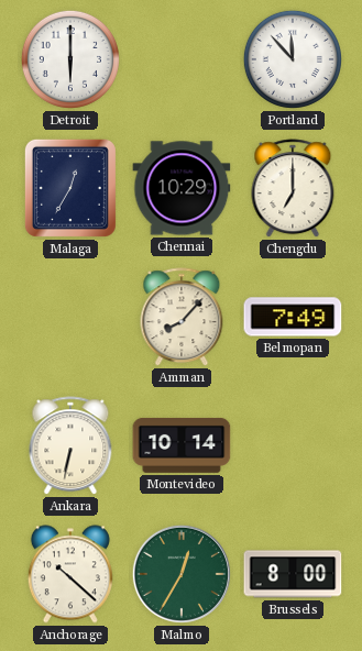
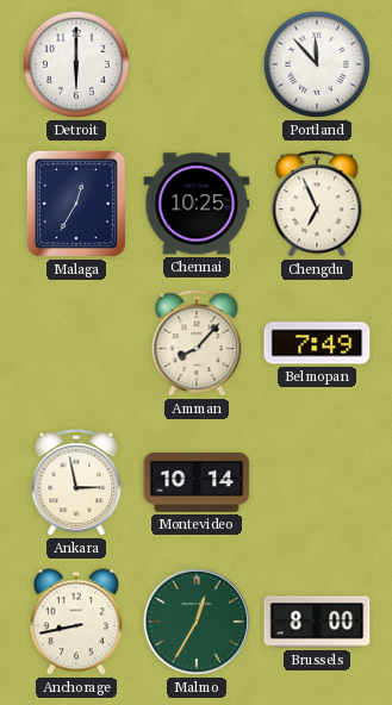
Chennai: 10:29 -> 10:25
Chengdu: 7:00 -> 6:56
Ankara: 6:32 -> 2:58
Anchorage: 10:22 -> 8:43
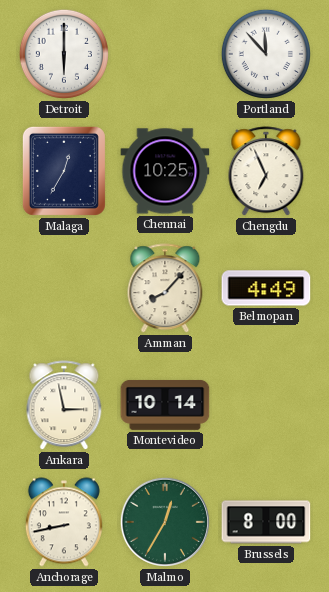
Belmopan: 7:49 -> 4:49
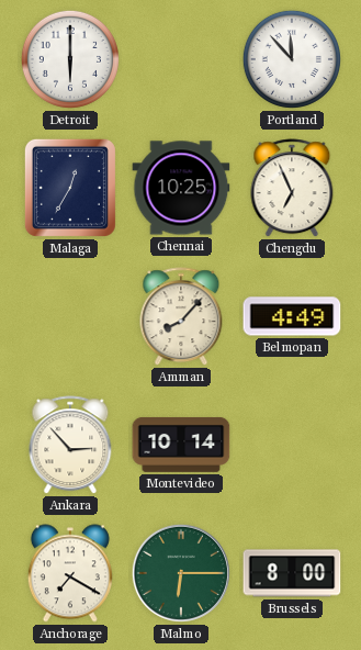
Ankara: 2:58 -> 2:53
Anchorage: 8:43 -> 7:20
Malmo: 12:35 -> 6:15
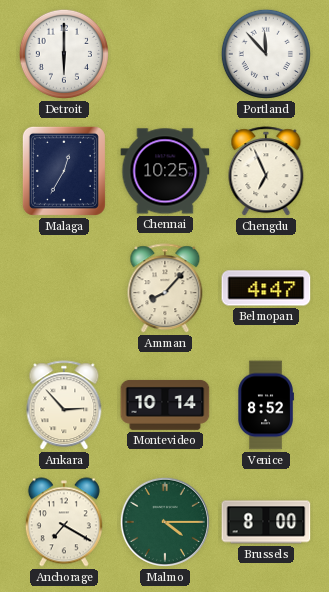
Belmopan: 4:49 -> 4:47
Venice: none -> 8:52
Malmo: 6:15 -> 4:15
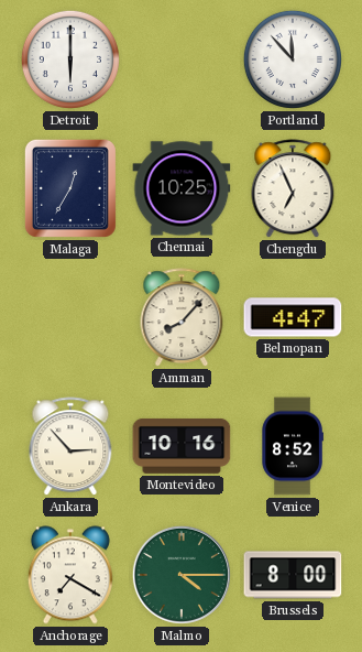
Montevideo: 10:14 -> 10:16
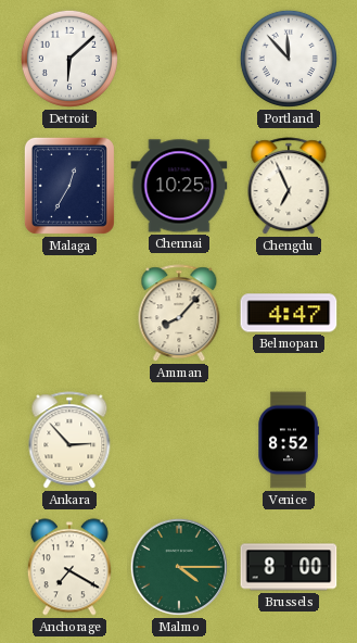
Detroit: 6:00 -> 6:08
Montevideo: 10:16 -> none
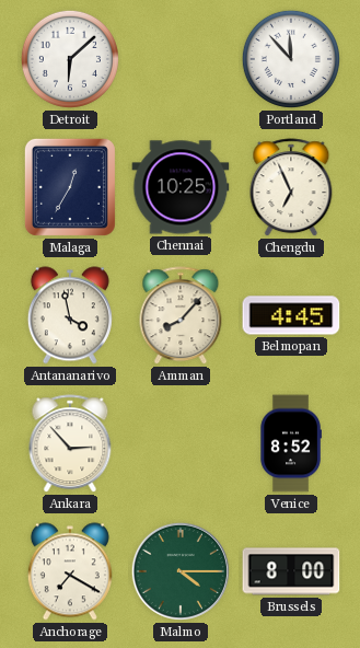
Antananarivo: none -> 3:58
Belmopan: 4:47 -> 4:45
